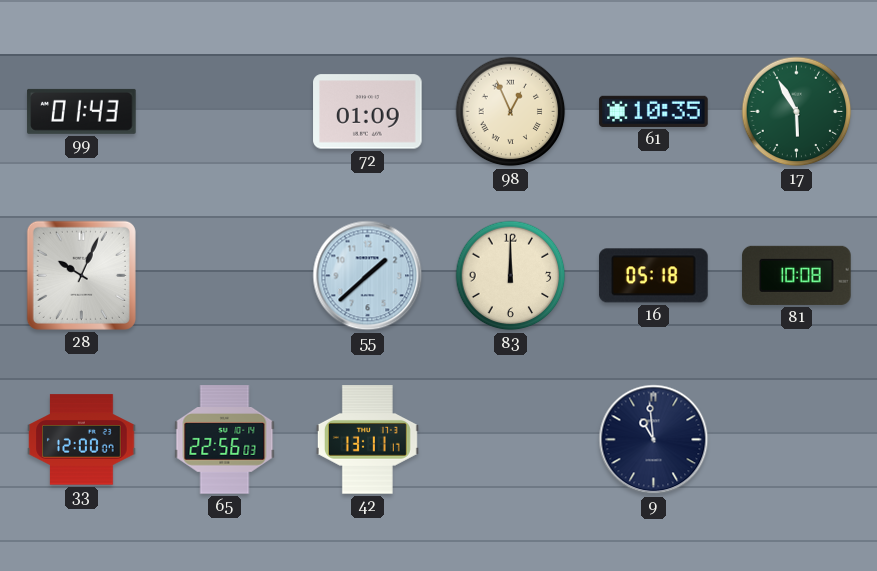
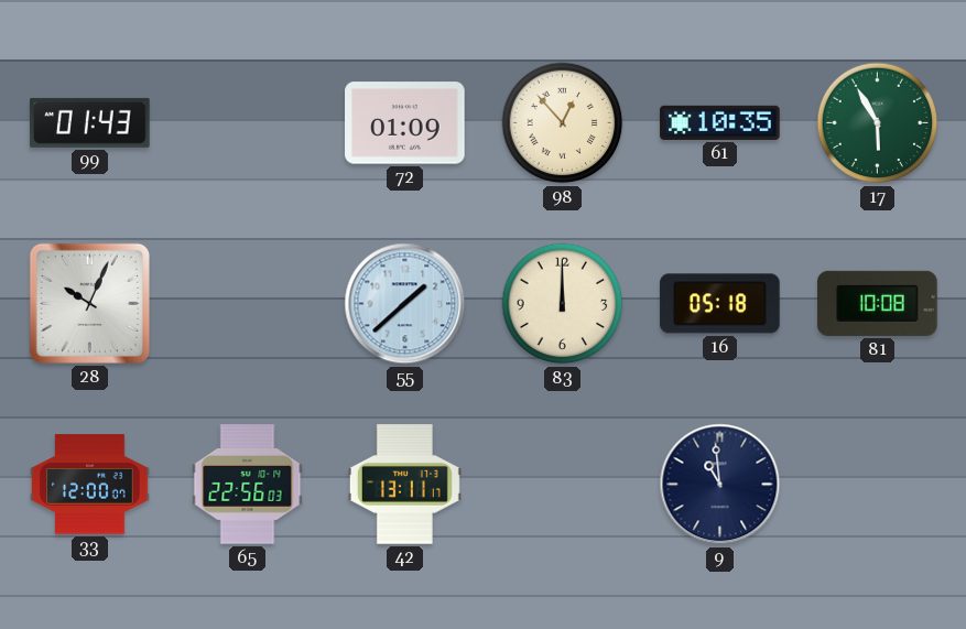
98: 12:56 -> 12:53
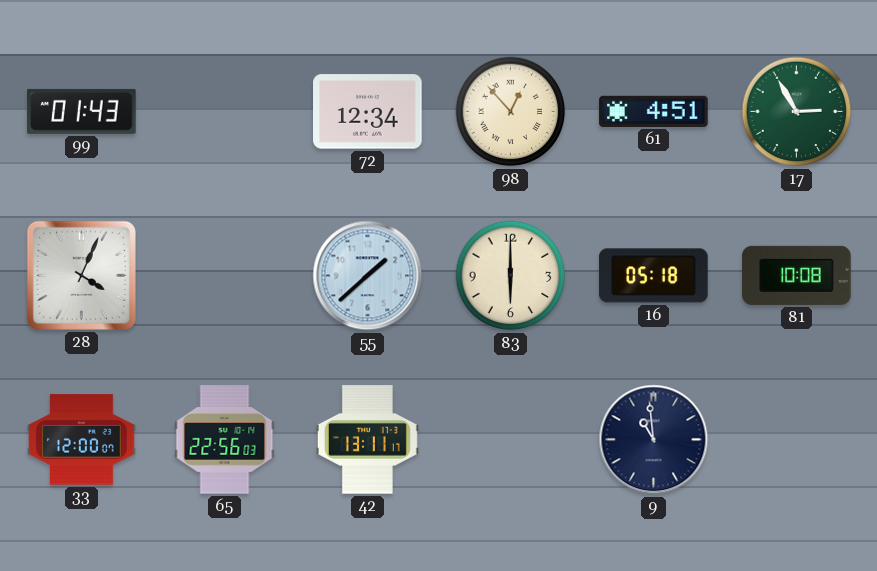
72: 01:09 -> 12:34
61: 10:35 -> 4:51
17: 5:55 -> 2:55
28: 10:04 -> 4:04
83: 12:00 -> 6:00
